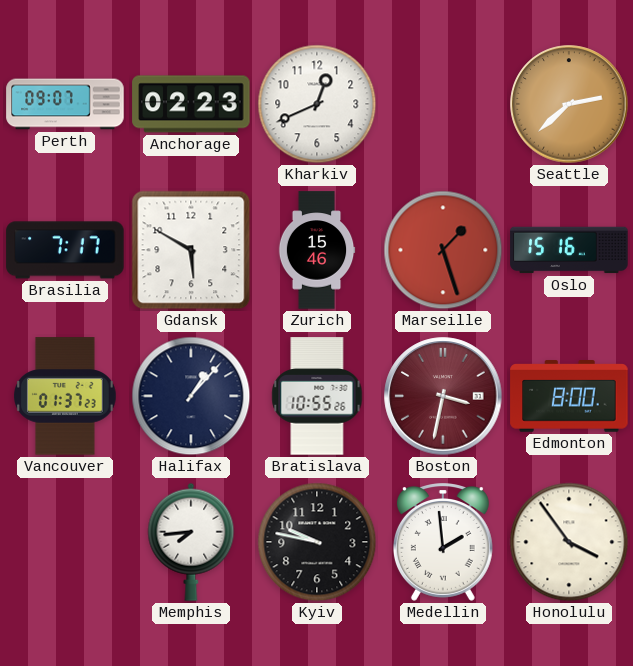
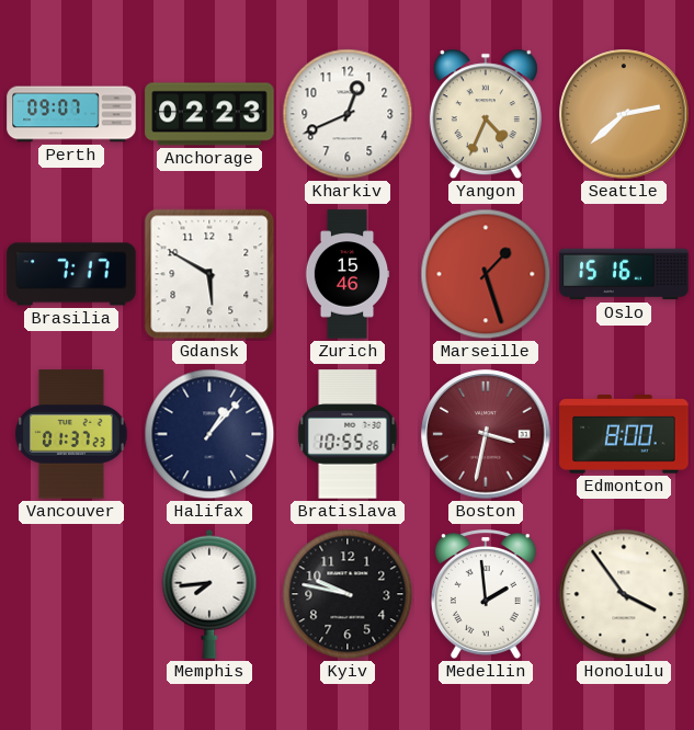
Yangon: none -> 4:34
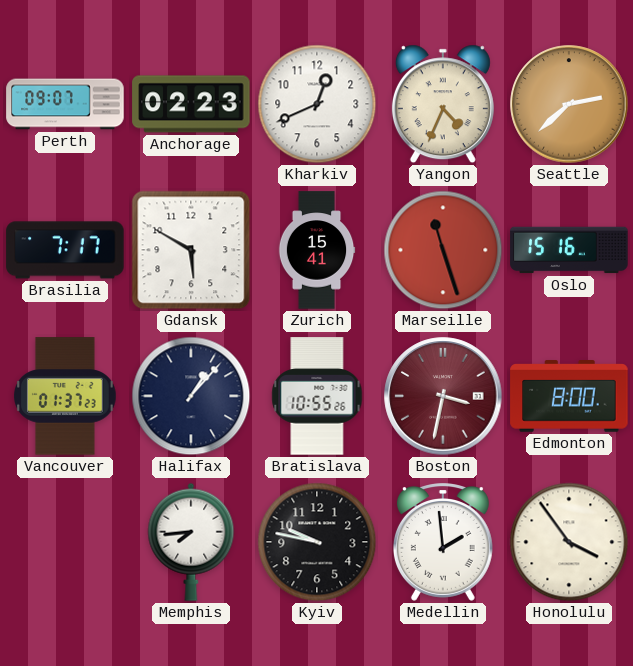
Zurich: 15:46 -> 15:41
Marseille: 1:27 -> 11:27
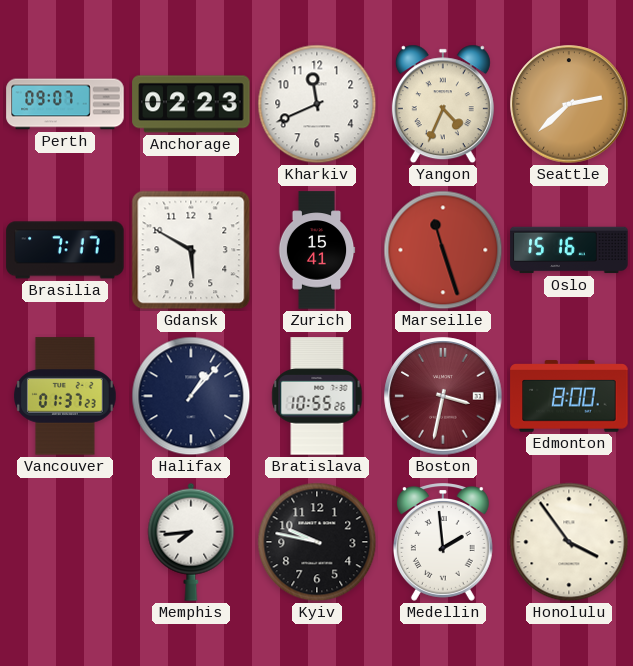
Kharkiv: 12:41 -> 11:41
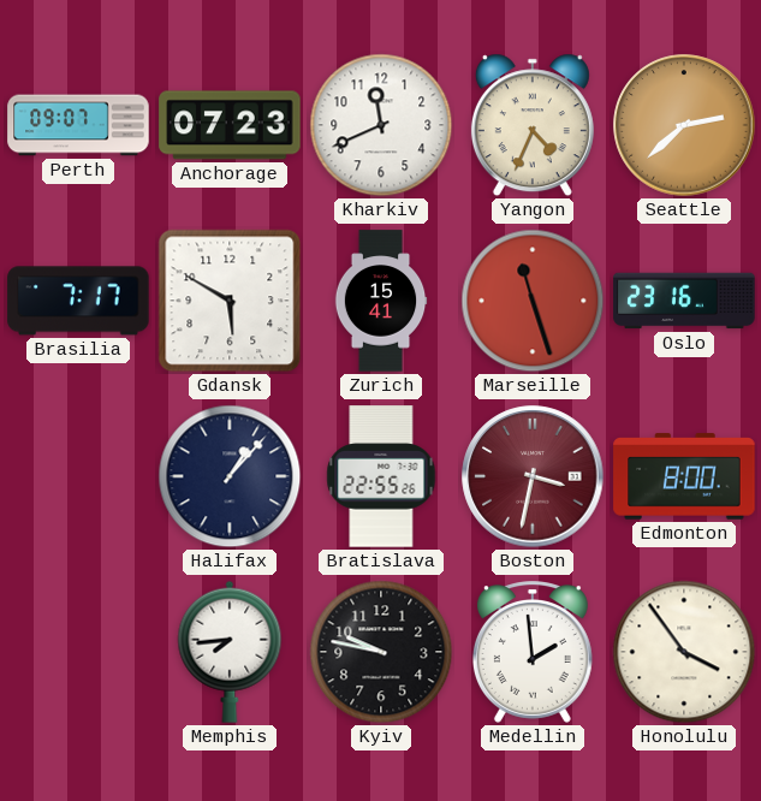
Anchorage: 02:23 -> 07:23
Oslo: 15:16 -> 23:16
Vancouver: 01:37 -> none
Bratislava: 10:55 -> 22:55
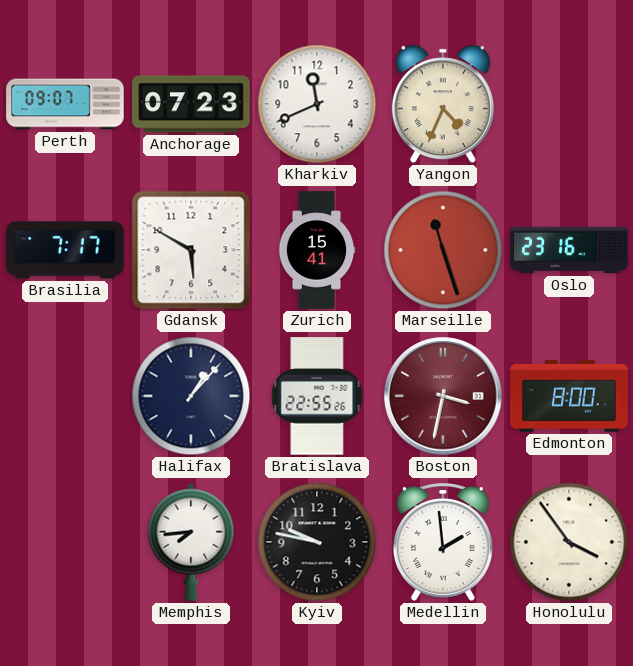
Seattle: 2:38 -> none
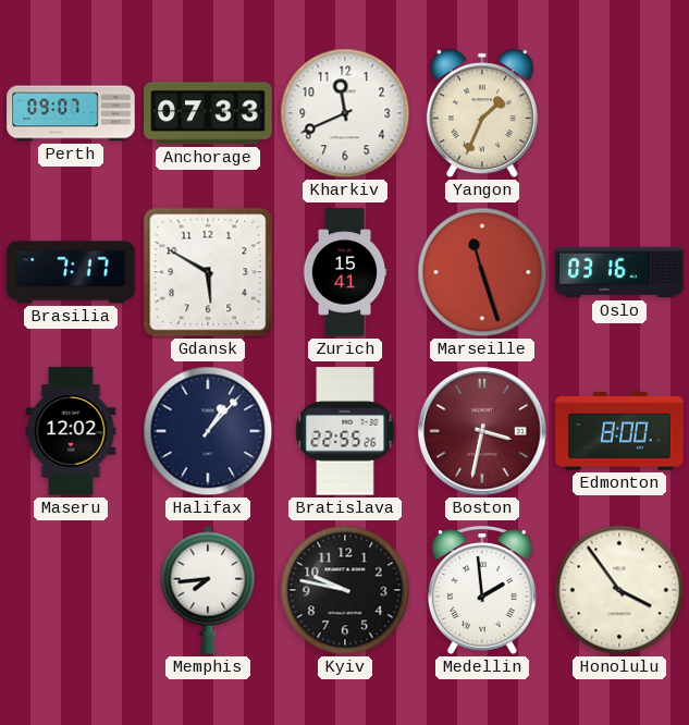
Anchorage: 07:23 -> 07:33
Yangon: 4:34 -> 1:34
Oslo: 23:16 -> 03:16
Maseru: none -> 12:02
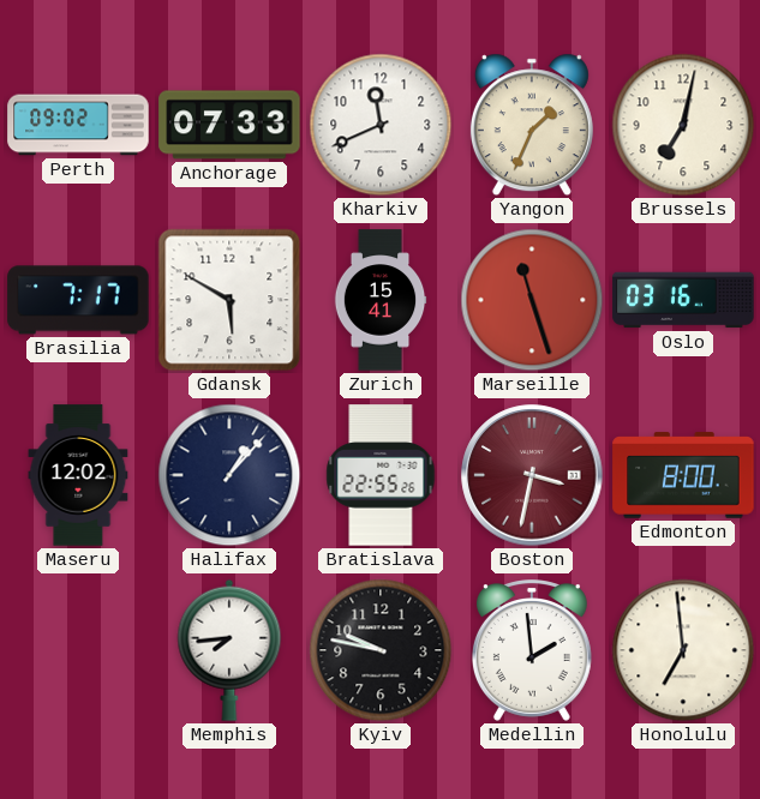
Perth: 09:07 -> 09:02
Brussels: none -> 7:02
Honolulu: 3:54 -> 6:59
